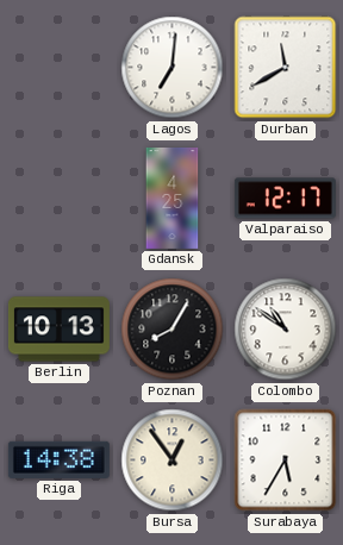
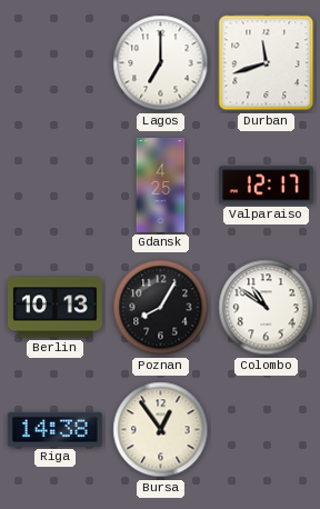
Lagos: 7:01 -> 7:00
Durban: 11:40 -> 11:42
Surabaya: 5:35 -> none
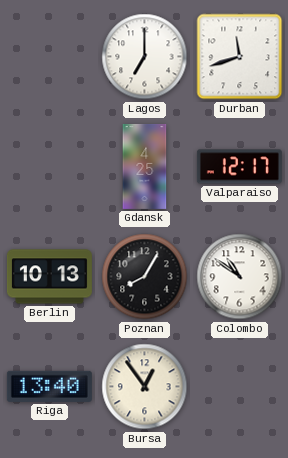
Riga: 14:38 -> 13:40
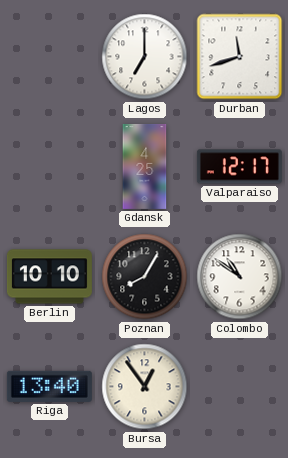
Berlin: 10:13 -> 10:10
